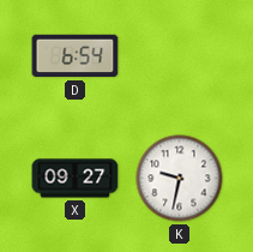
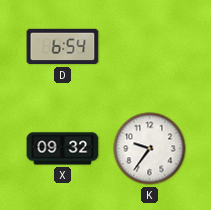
X: 09:27 -> 09:32
K: 9:32 -> 9:36
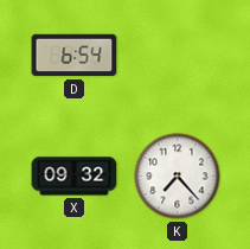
K: 9:36 -> 7:23
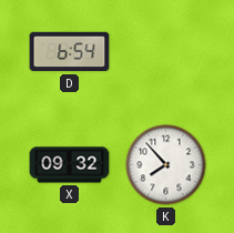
K: 7:23 -> 7:53
